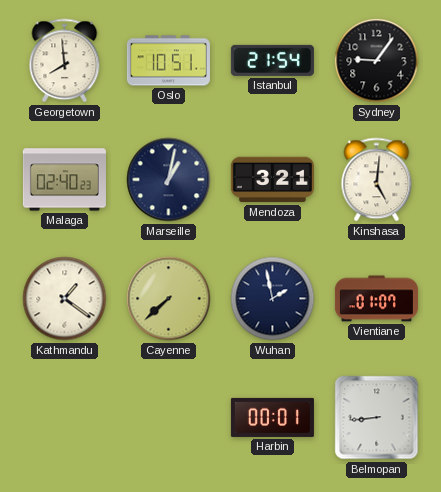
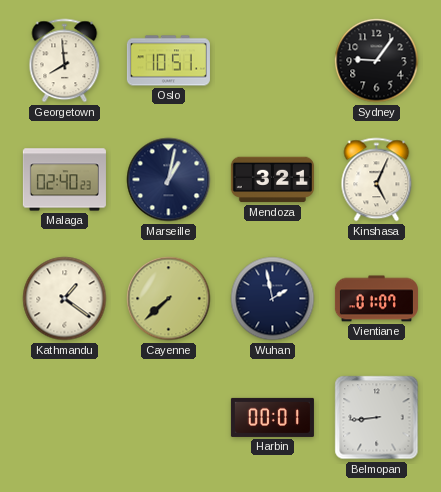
Istanbul: 21:54 -> none
Kinshasa: 5:01 -> 5:04
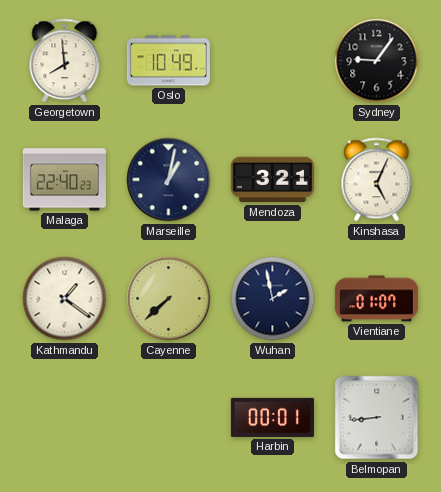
Oslo: 10:51 -> 10:49
Malaga: 02:40 -> 22:40
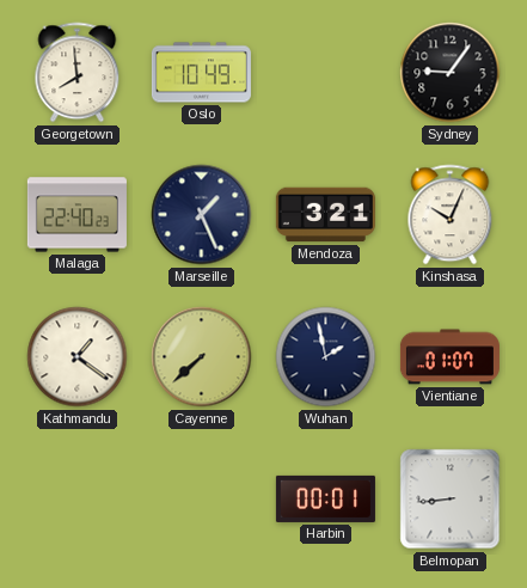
Marseille: 1:02 -> 1:26
Kinshasa: 5:04 -> 10:04
